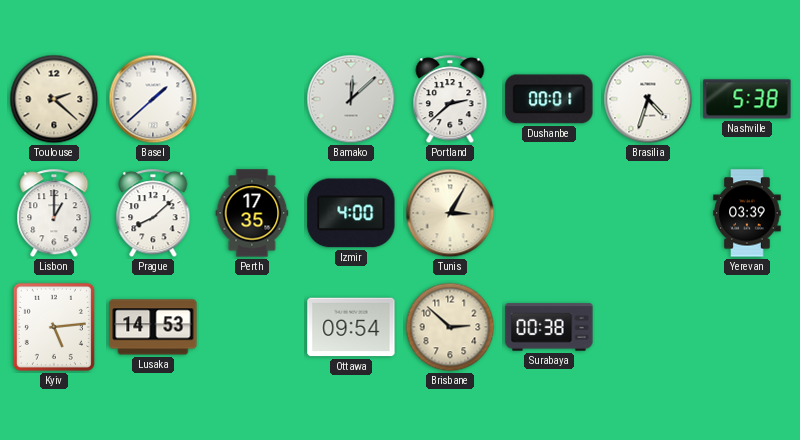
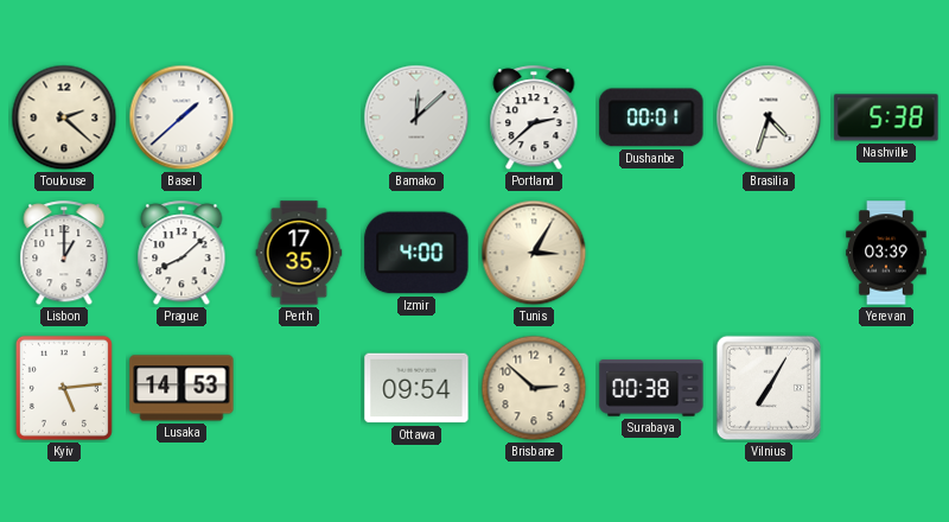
Vilnius: none -> 7:05
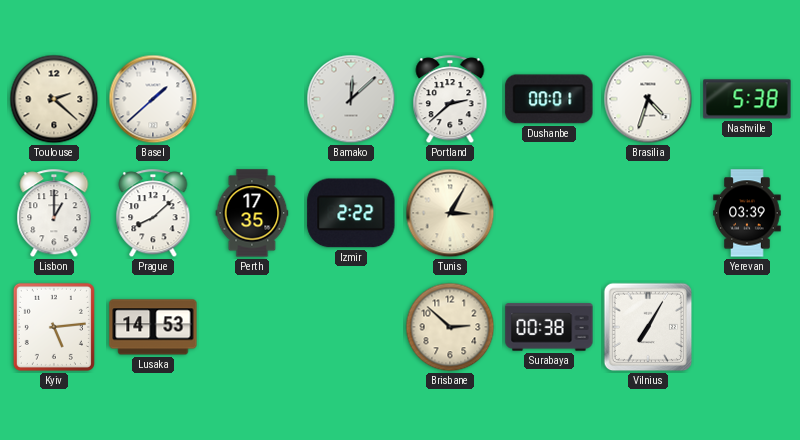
Izmir: 4:00 -> 2:22
Ottawa: 09:54 -> none
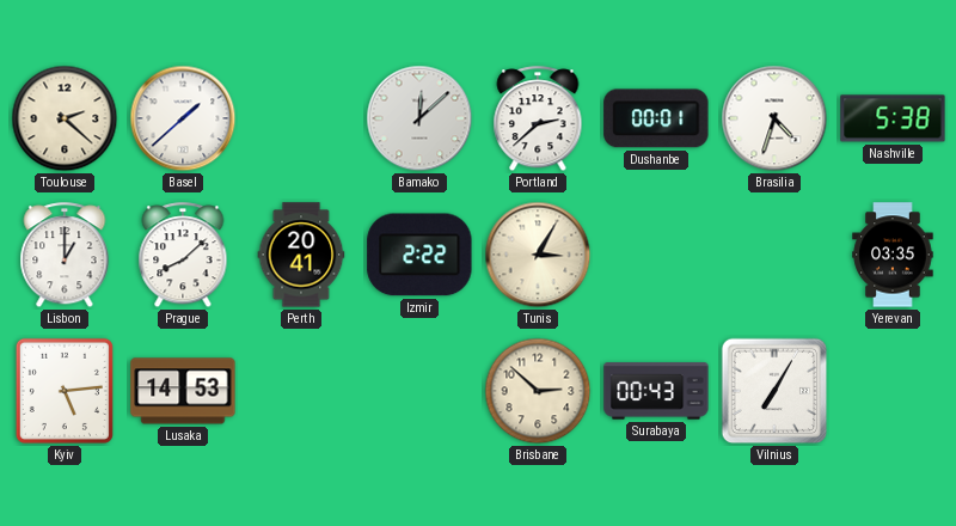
Perth: 17:35 -> 20:41
Yerevan: 03:39 -> 03:35
Surabaya: 00:38 -> 00:43
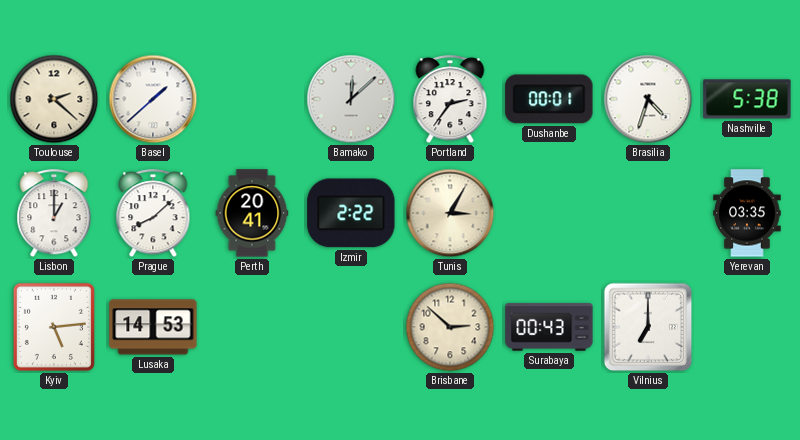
Portland: 2:38 -> 2:36
Vilnius: 7:05 -> 7:00
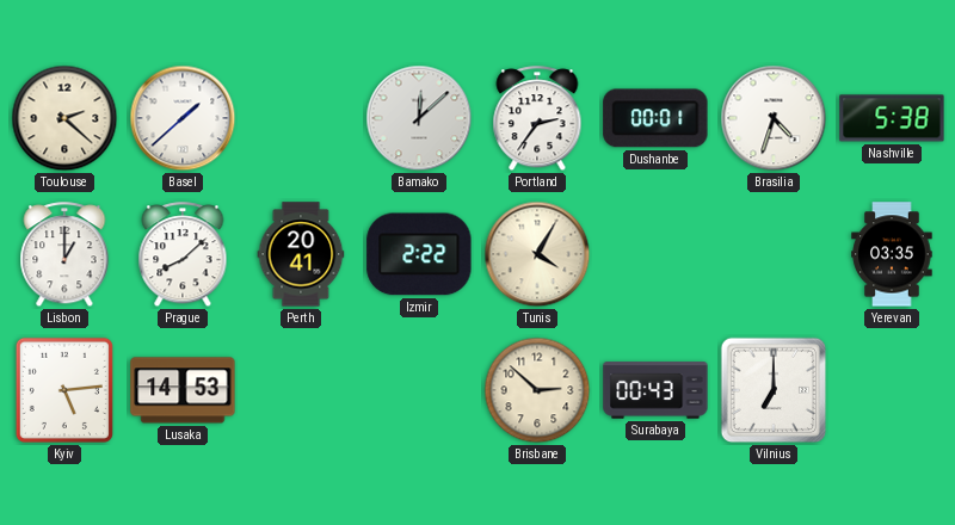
Tunis: 3:05 -> 4:05
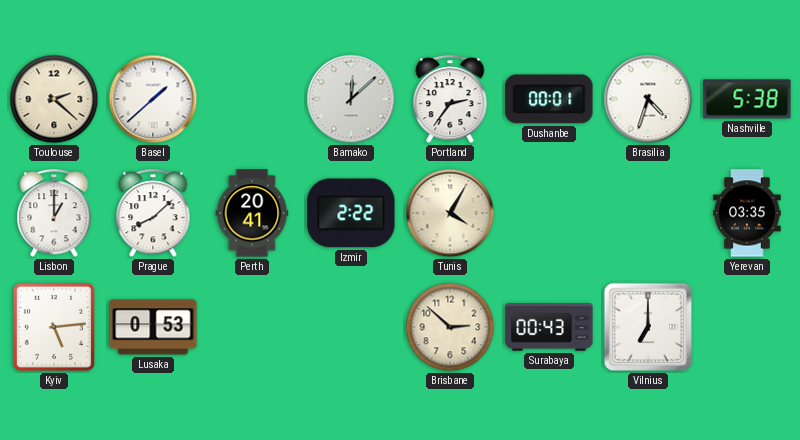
Lusaka: 14:53 -> 0:53
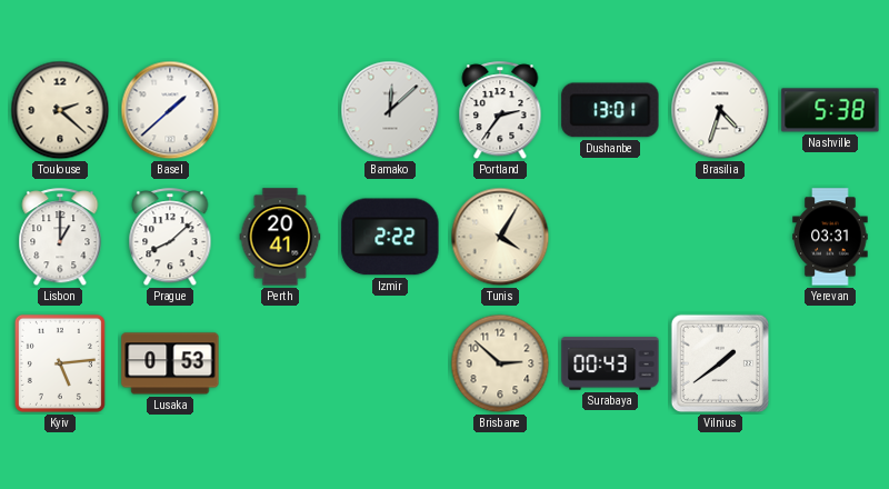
Dushanbe: 00:01 -> 13:01
Yerevan: 03:35 -> 03:31
Vilnius: 7:00 -> 1:39
